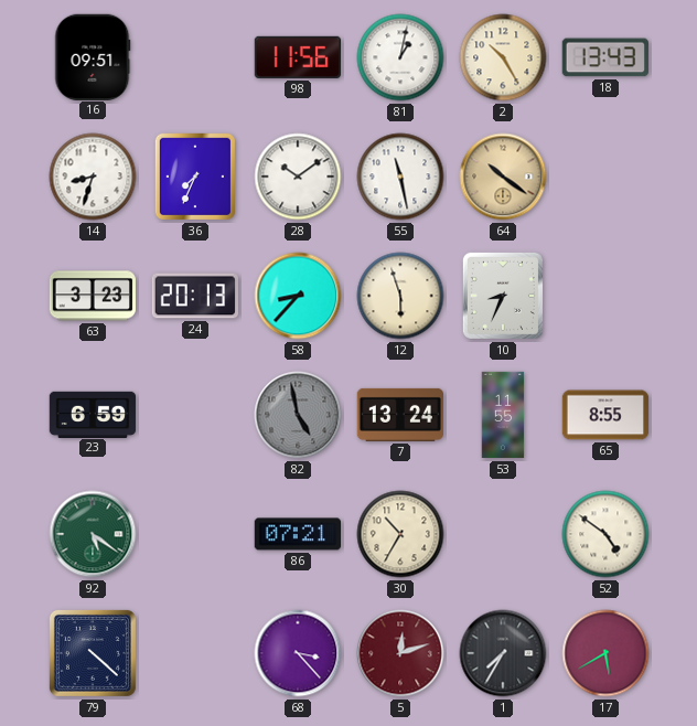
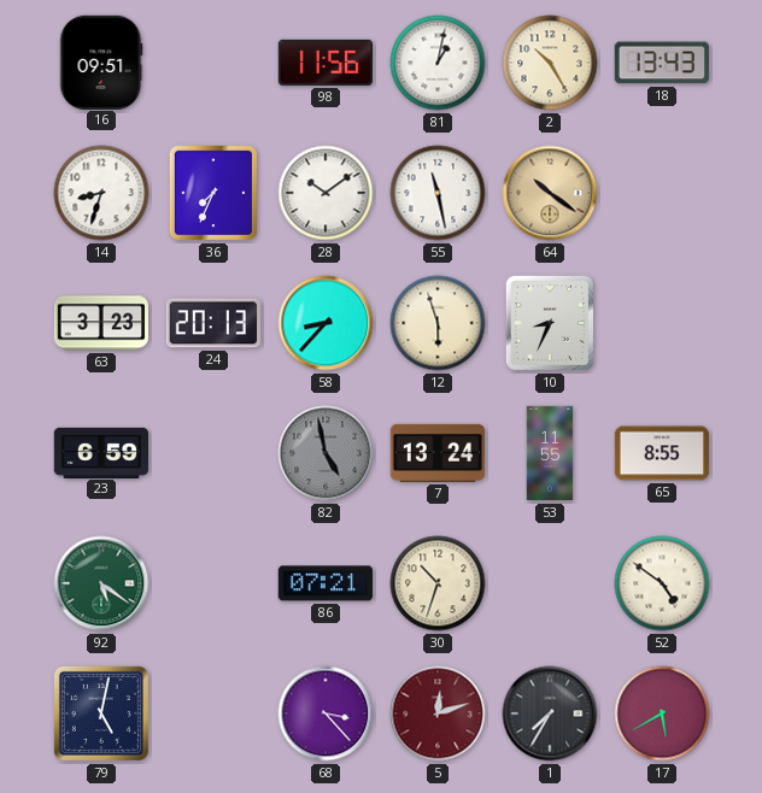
30: 10:35 -> 10:33
79: 4:22 -> 5:02
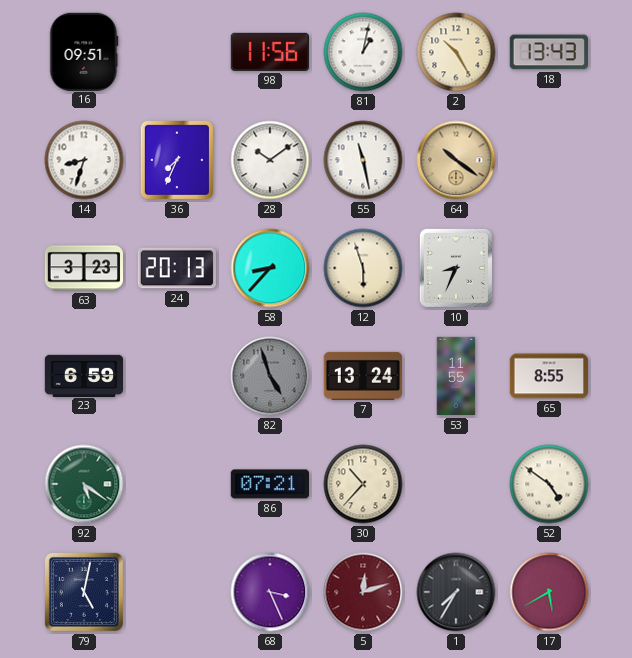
82: 4:58 -> 4:57
30: 10:33 -> 10:37
68: 3:23 -> 3:26
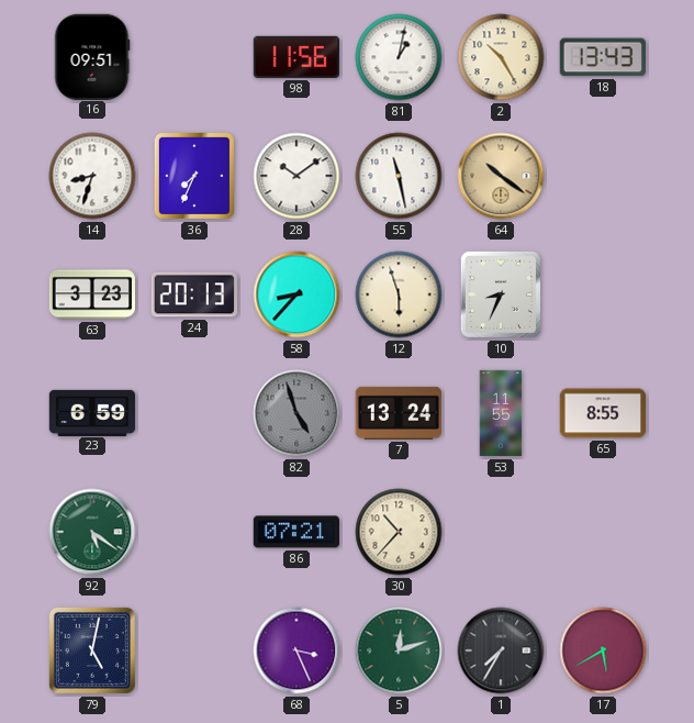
52: 4:51 -> none
5 dial: burgundy -> green
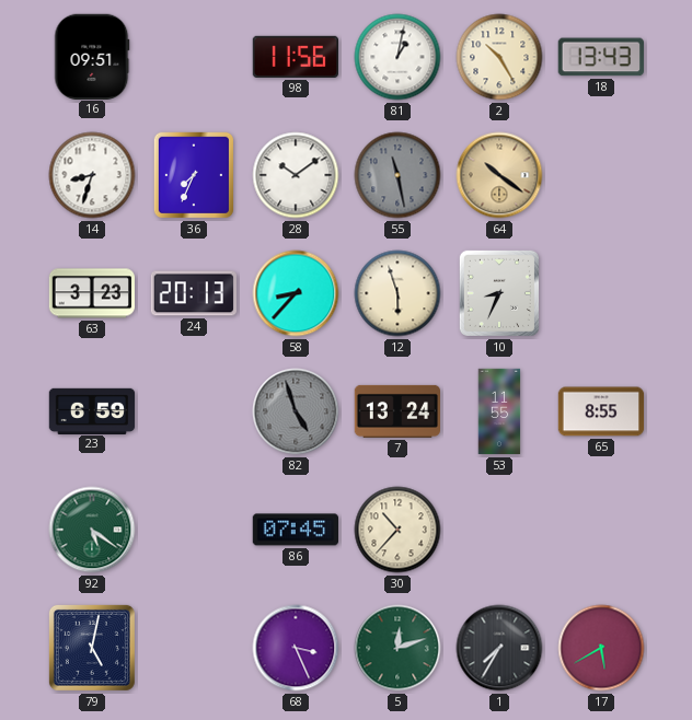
55 dial: white -> grey
86: 07:21 -> 07:45
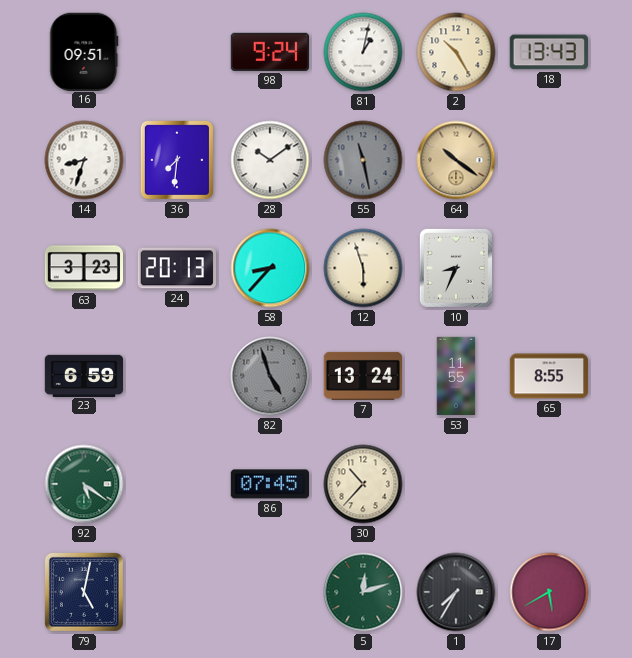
98: 11:56 -> 9:24
36: 7:34 -> 7:31
68: 3:26 -> none
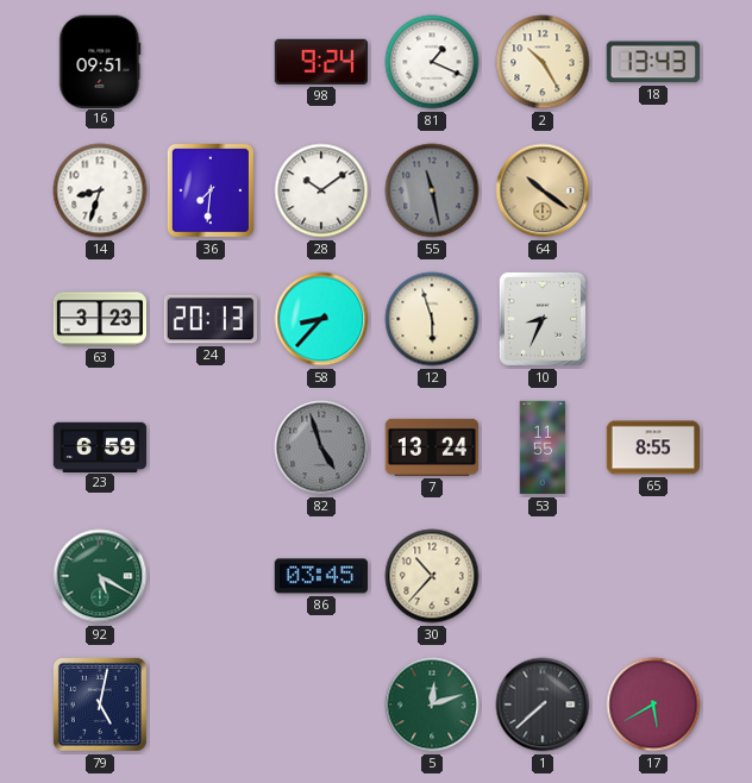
81: 1:02 -> 1:19
92: 5:21 -> 5:20
86: 07:45 -> 03:45
1: 7:35 -> 7:38
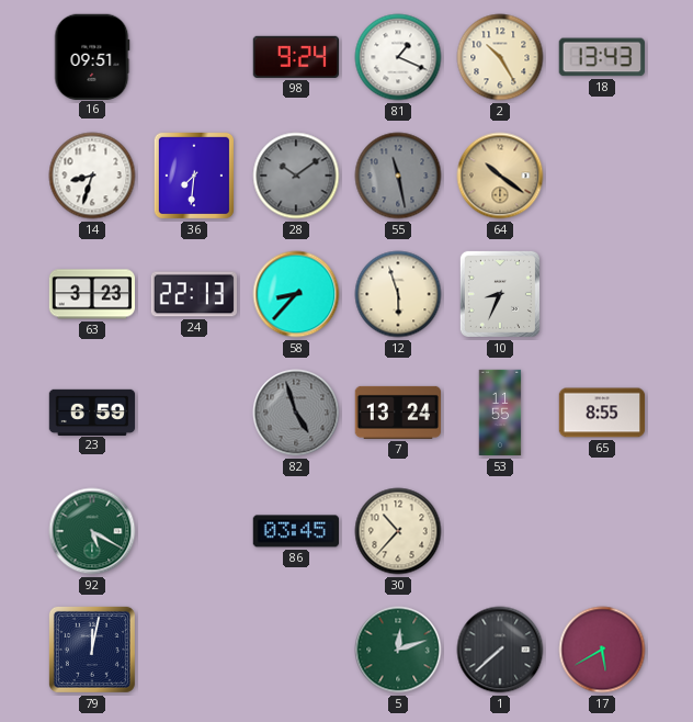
28 dial: white -> grey
24: 20:13 -> 22:13
79: 5:02 -> 12:02
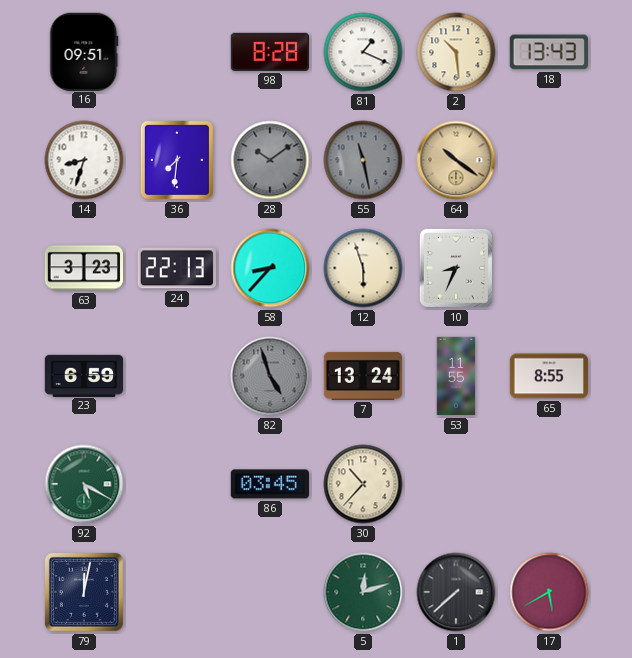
98: 9:24 -> 8:28
2: 10:25 -> 10:29
